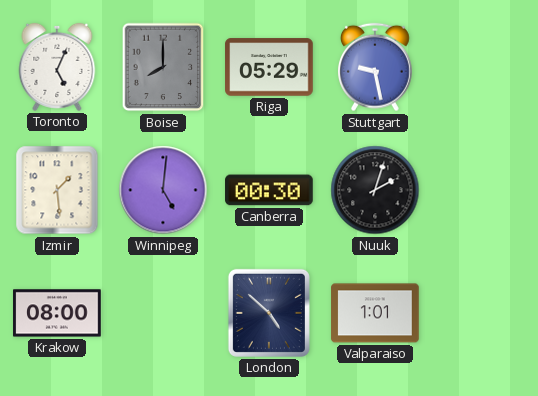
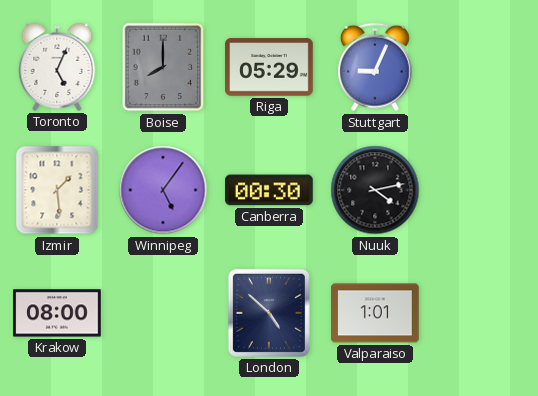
Stuttgart: 9:28 -> 9:04
Winnipeg: 5:01 -> 5:06
Nuuk: 2:03 -> 4:13
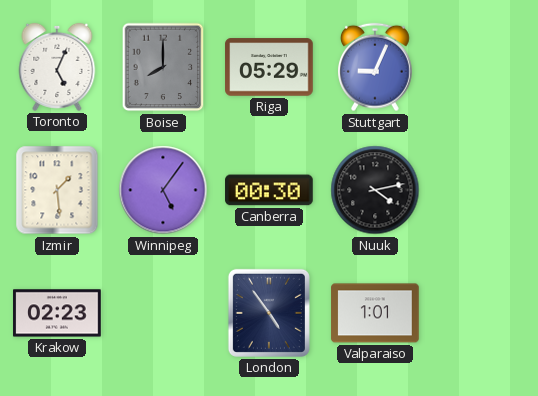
Krakow: 08:00 -> 02:23
London: 4:52 -> 4:54
